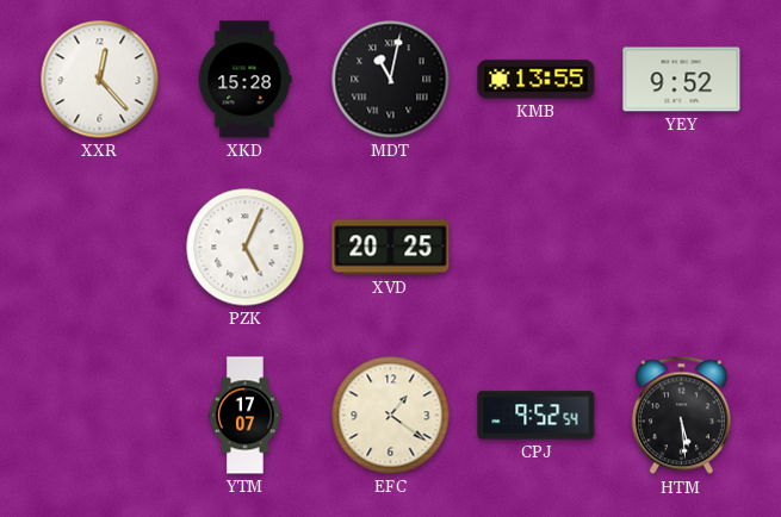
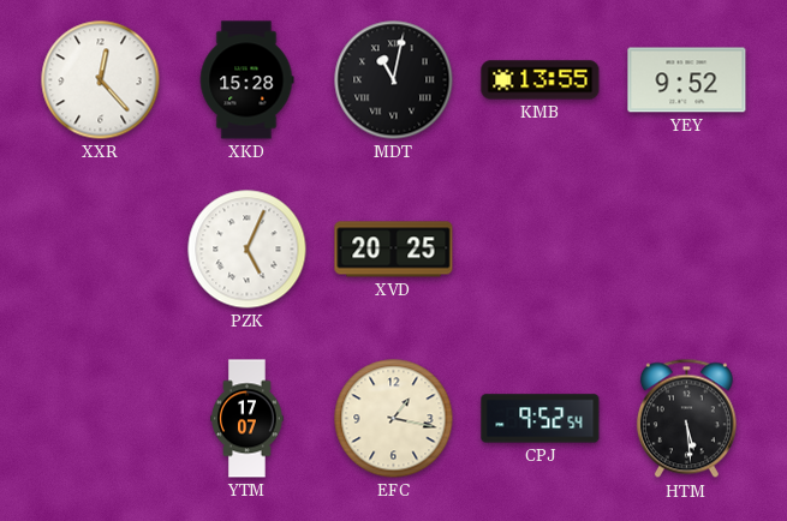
EFC: 1:21 -> 1:17
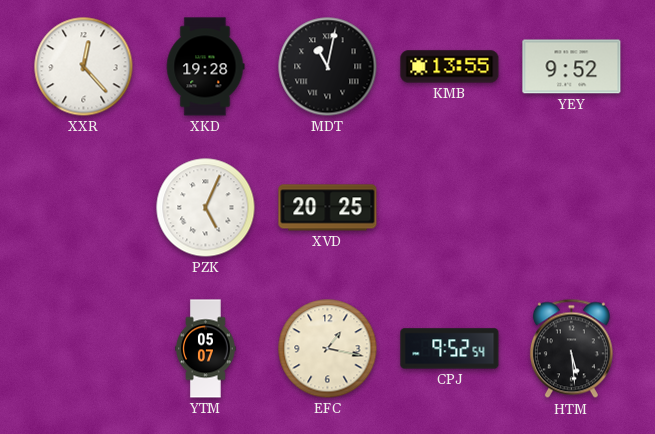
XKD: 15:28 -> 19:28
YTM: 17:07 -> 05:07
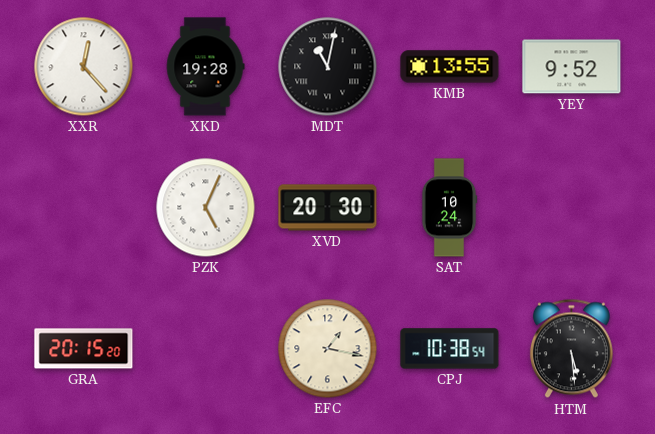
XVD: 20:25 -> 20:30
SAT: none -> 10:24
GRA: none -> 20:15
YTM: 05:07 -> none
CPJ: 9:52 -> 10:38
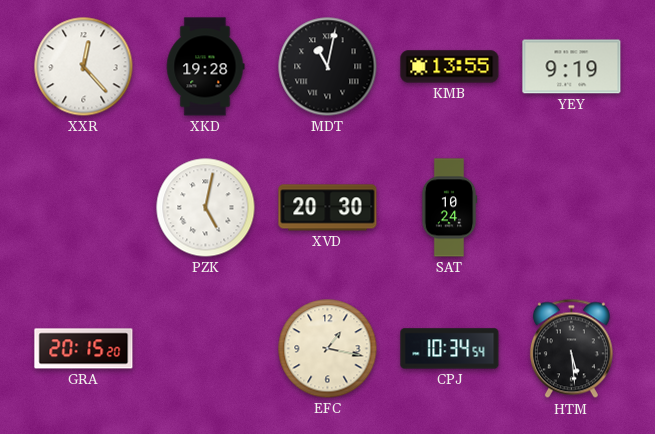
YEY: 9:52 -> 9:19
PZK: 5:04 -> 5:02
CPJ: 10:38 -> 10:34
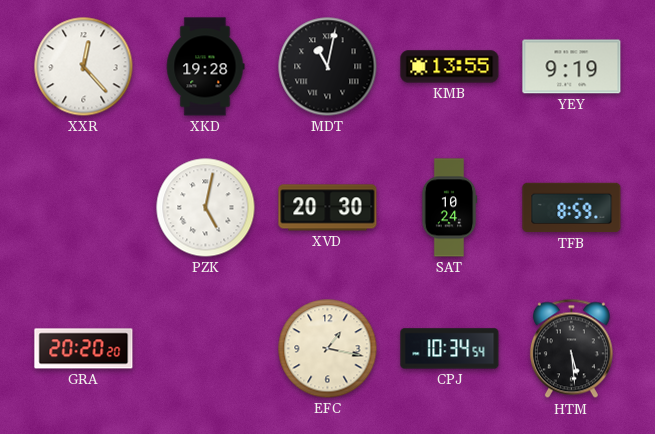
TFB: none -> 8:59
GRA: 20:15 -> 20:20
